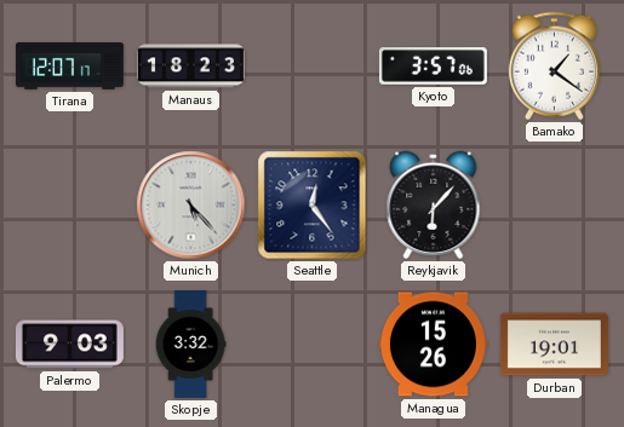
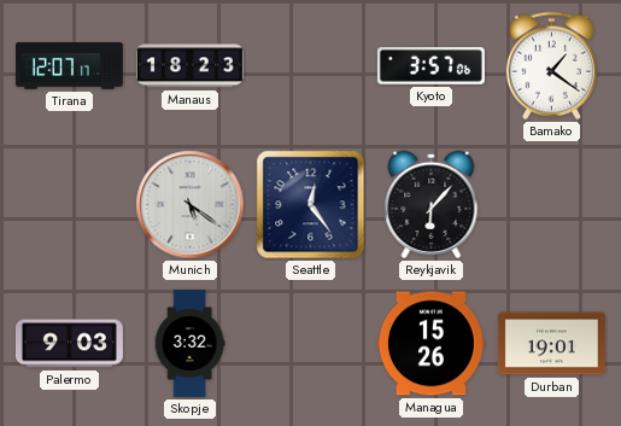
Munich: 5:23 -> 5:21
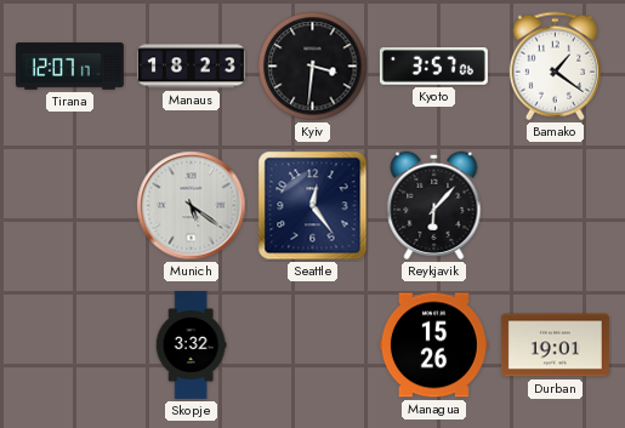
Kyiv: none -> 3:31
Palermo: 9:03 -> none
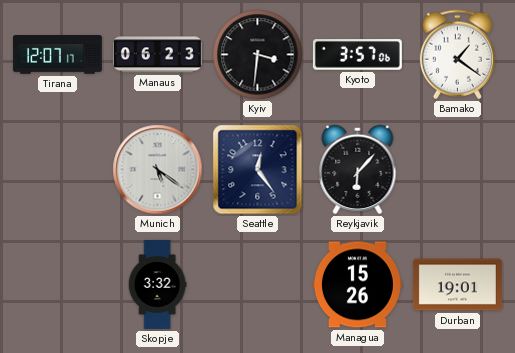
Manaus: 18:23 -> 06:23
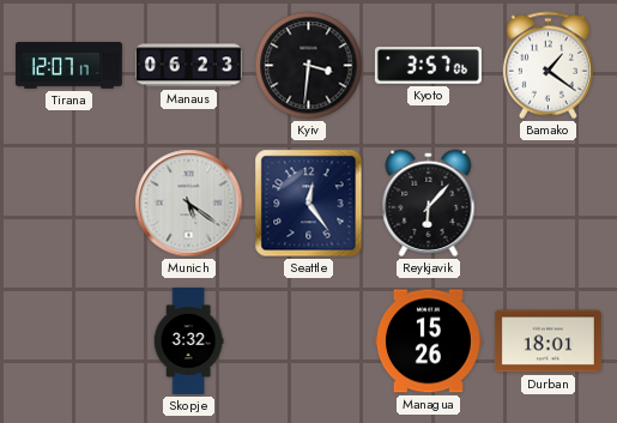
Durban: 19:01 -> 18:01
